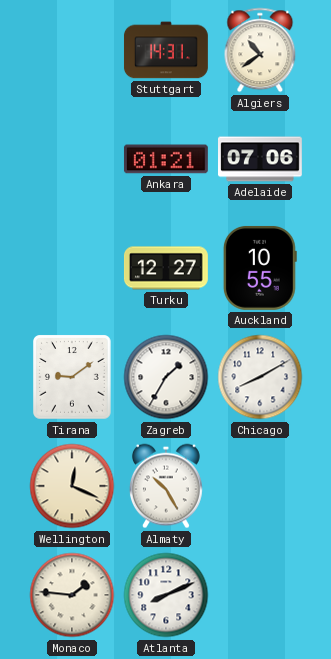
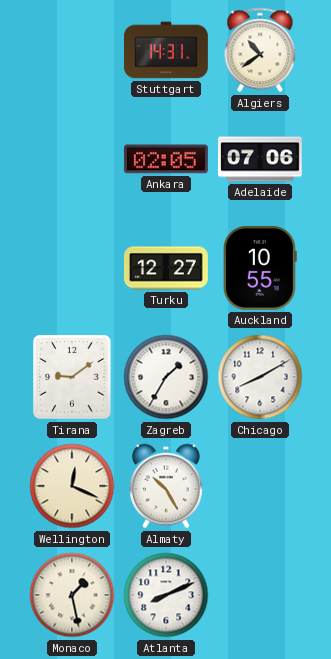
Ankara: 01:21 -> 02:05
Monaco: 1:46 -> 1:28
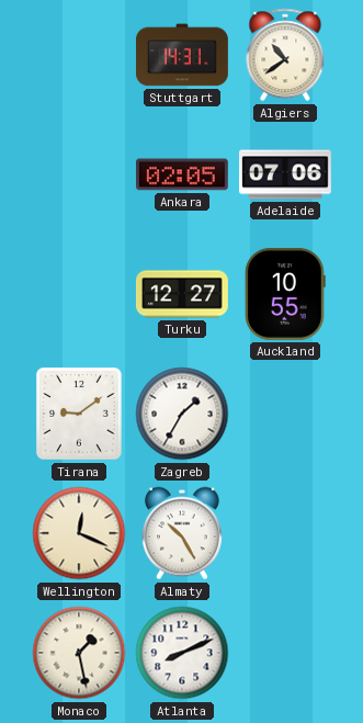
Chicago: 8:10 -> none
